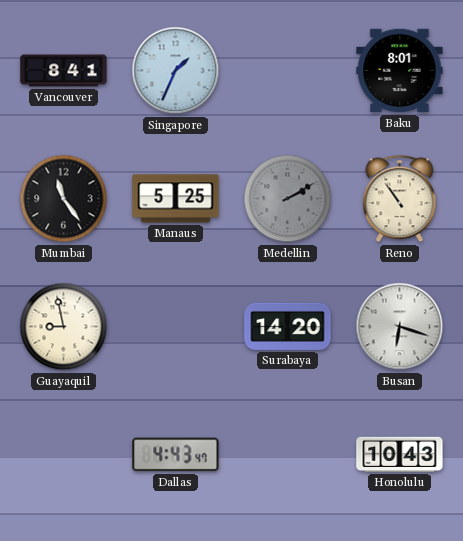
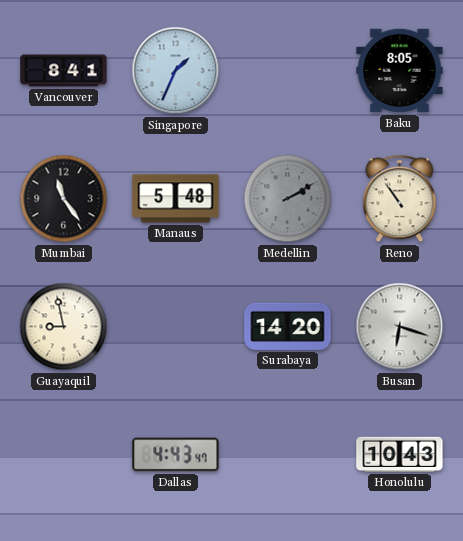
Baku: 8:01 -> 8:05
Manaus: 5:25 -> 5:48
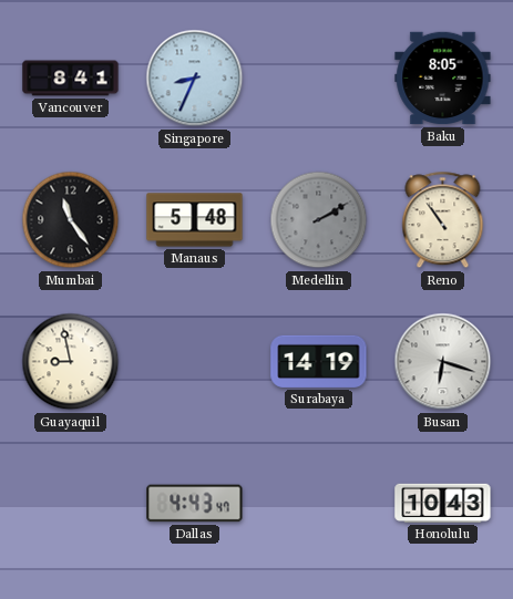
Singapore: 1:34 -> 8:34
Surabaya: 14:20 -> 14:19
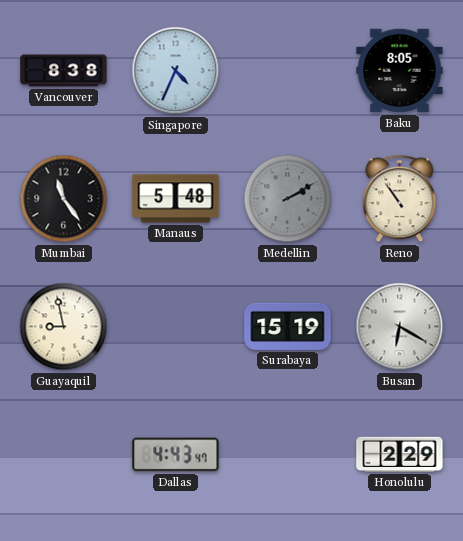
Vancouver: 8:41 -> 8:38
Singapore: 8:34 -> 4:34
Surabaya: 14:19 -> 15:19
Busan: 6:18 -> 6:20
Honolulu: 10:43 -> 2:29
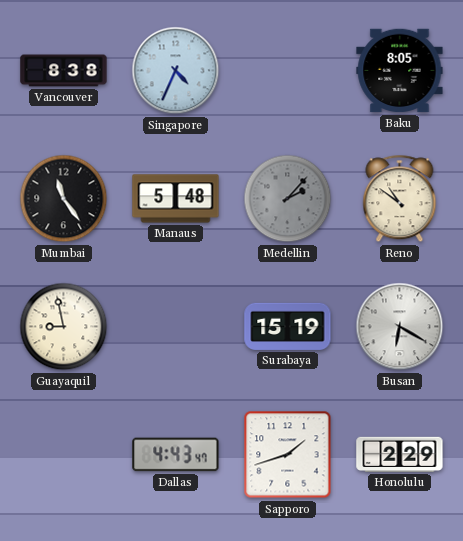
Medellin: 2:10 -> 2:07
Reno: 10:54 -> 10:51
Sapporo: none -> 1:42
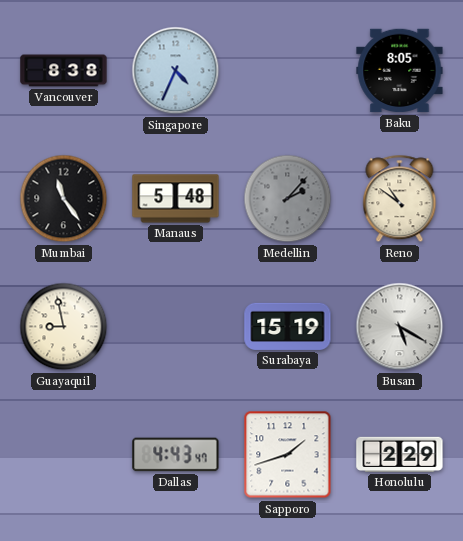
Busan: 6:20 -> 5:20
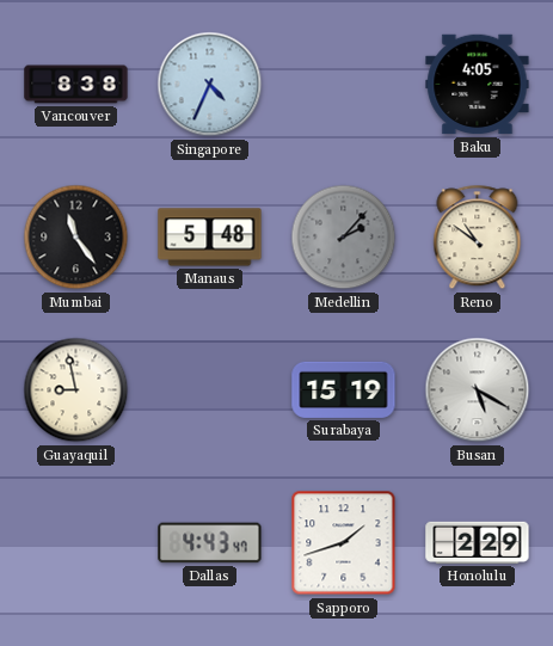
Baku: 8:05 -> 4:05
